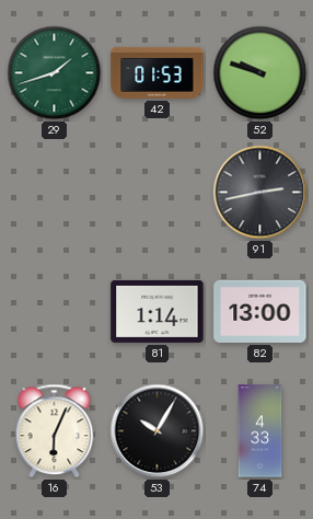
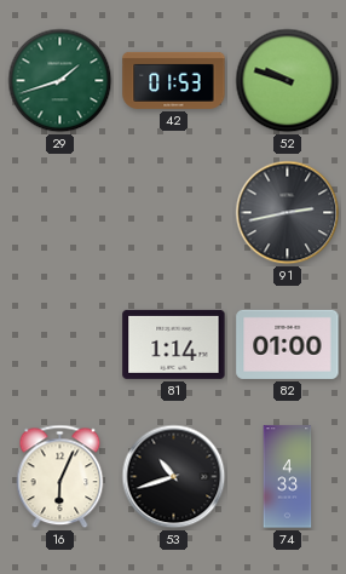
82: 13:00 -> 01:00
53: 10:05 -> 10:42
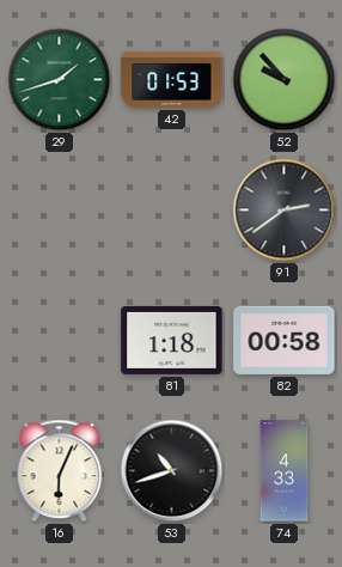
52: 9:48 -> 9:53
91: 2:43 -> 2:39
81: 1:14 -> 1:18
82: 01:00 -> 00:58
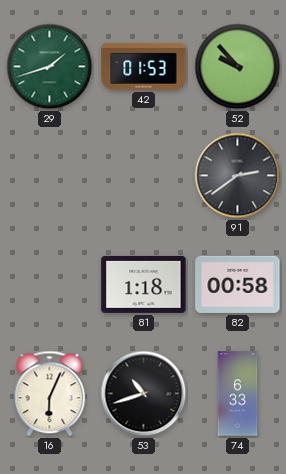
74: 4:33 -> 6:33
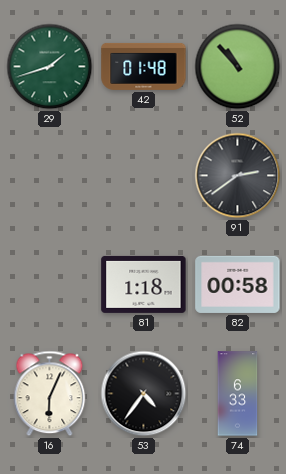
42: 01:53 -> 01:48
52: 9:53 -> 10:53
53: 10:42 -> 4:36
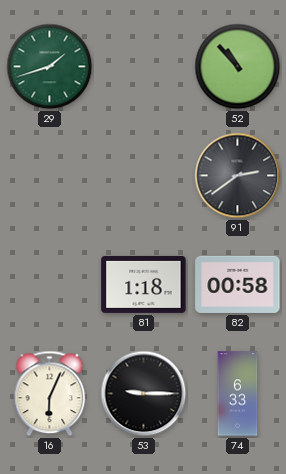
42: 01:48 -> none
53: 4:36 -> 9:15
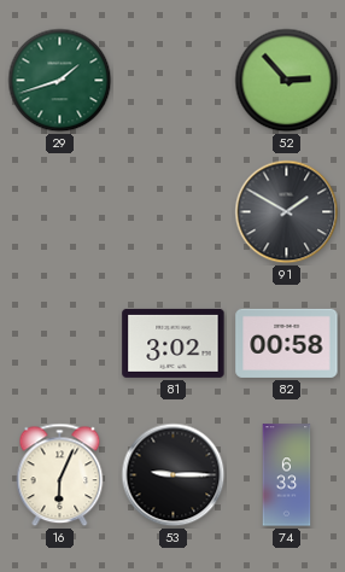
52: 10:53 -> 2:53
91: 2:39 -> 1:50
81: 1:18 -> 3:02
